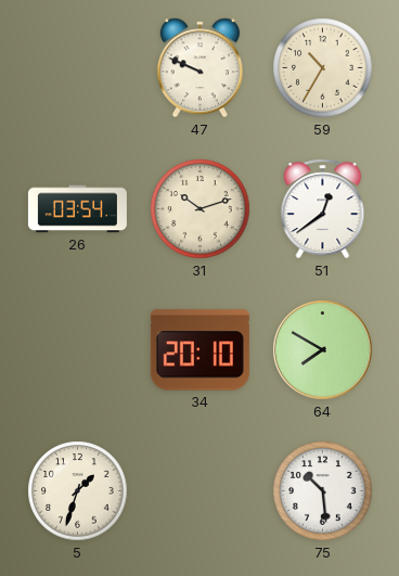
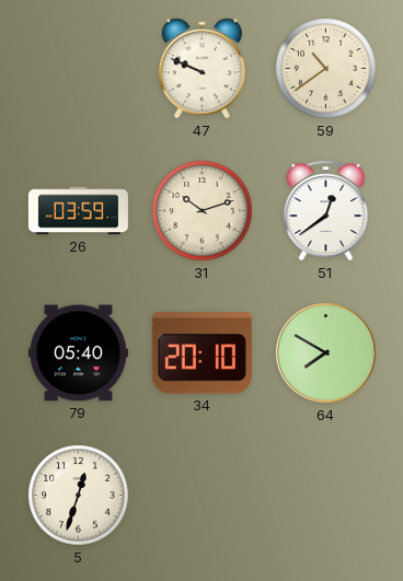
59: 10:35 -> 10:39
26: 03:54 -> 03:59
79: none -> 05:40
5: 1:33 -> 12:33
75: 10:29 -> none
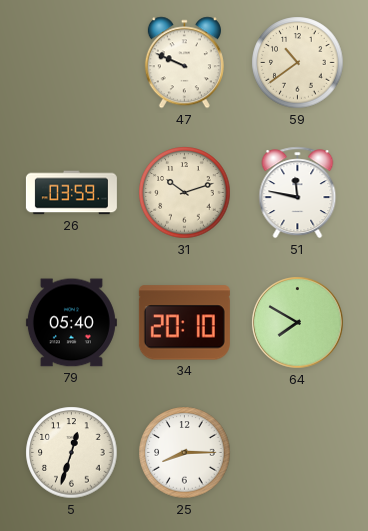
51: 12:39 -> 11:47
25: none -> 8:15
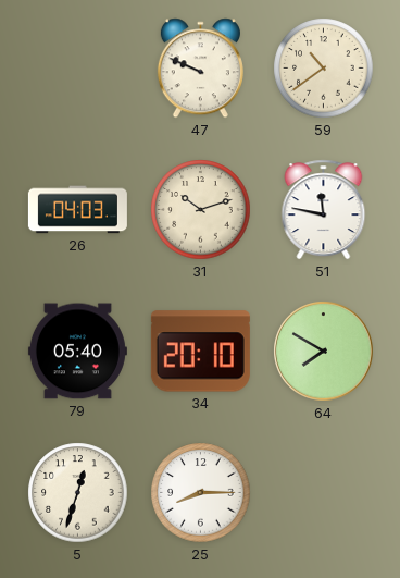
26: 03:59 -> 04:03
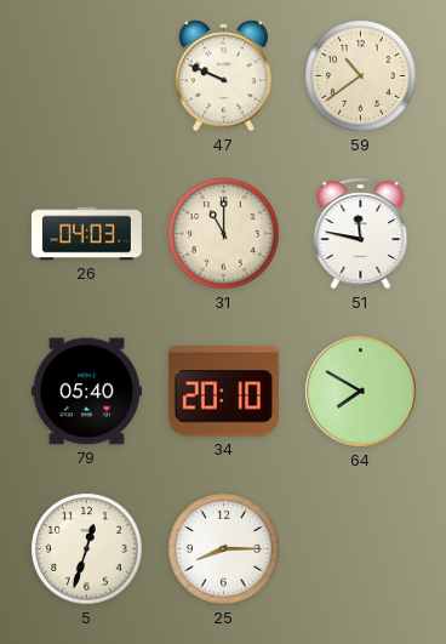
31: 10:12 -> 11:00
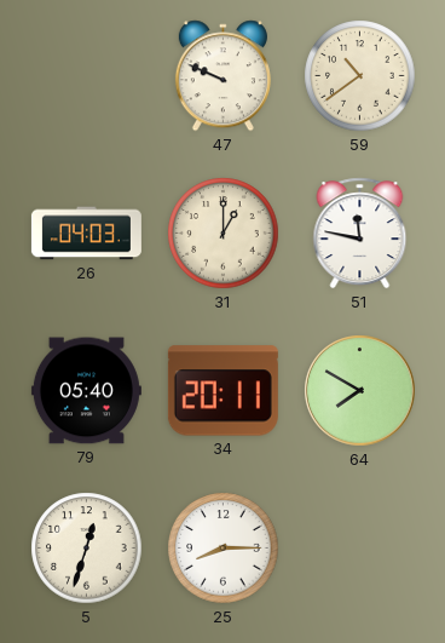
31: 11:00 -> 1:00
34: 20:10 -> 20:11
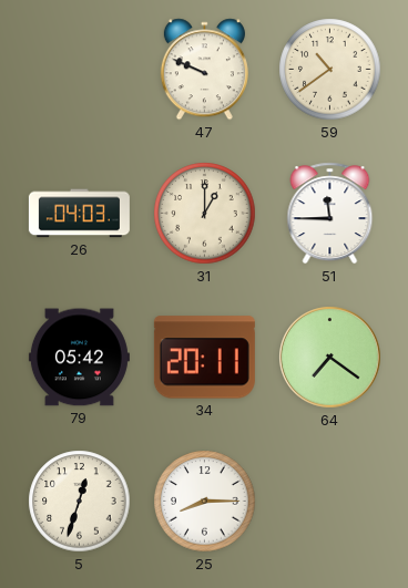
51: 11:47 -> 11:45
79: 05:40 -> 05:42
64: 7:50 -> 7:21
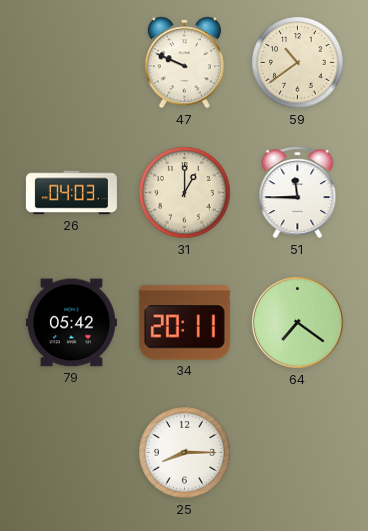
5: 12:33 -> none
